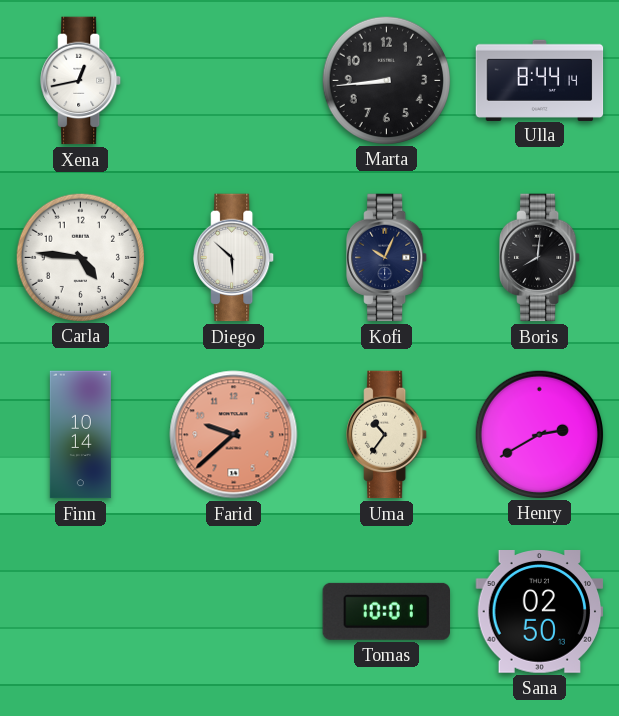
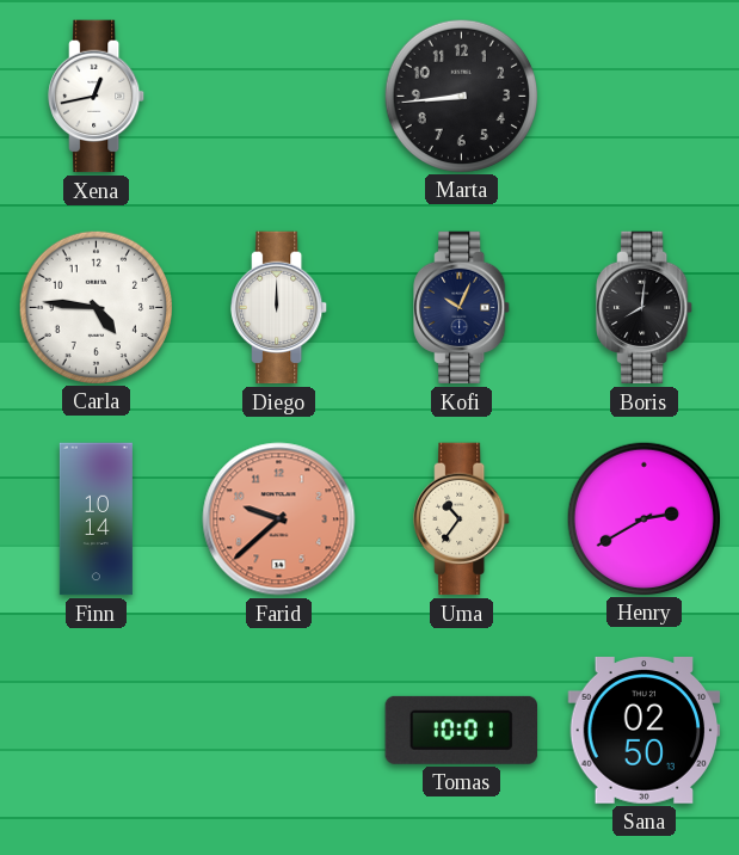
Ulla: 8:44 -> none
Diego: 5:52 -> 12:00
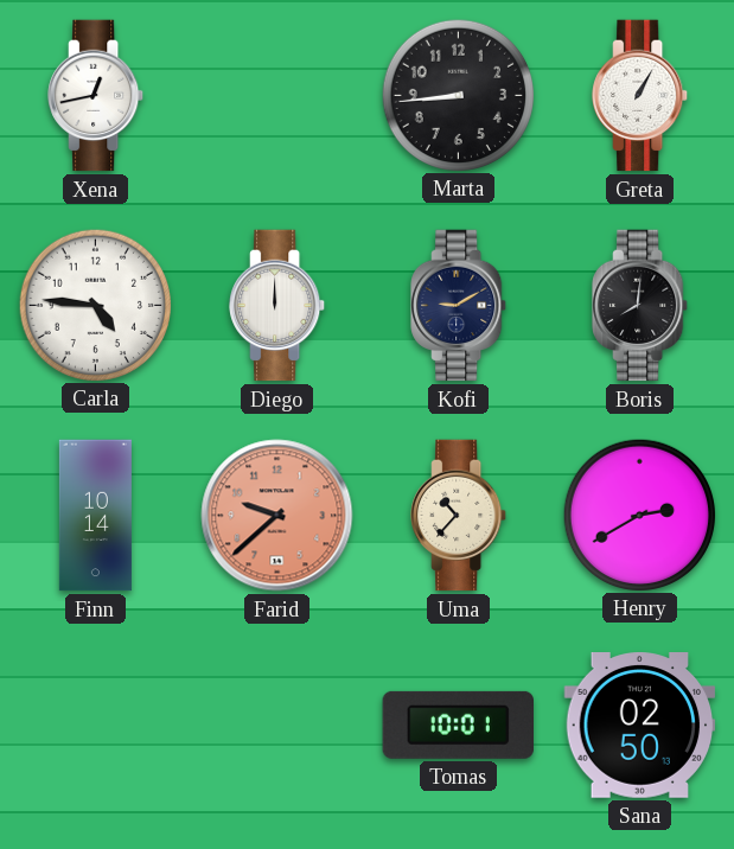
Greta: none -> 1:05
Kofi: 10:04 -> 9:10
Uma: 10:36 -> 10:37
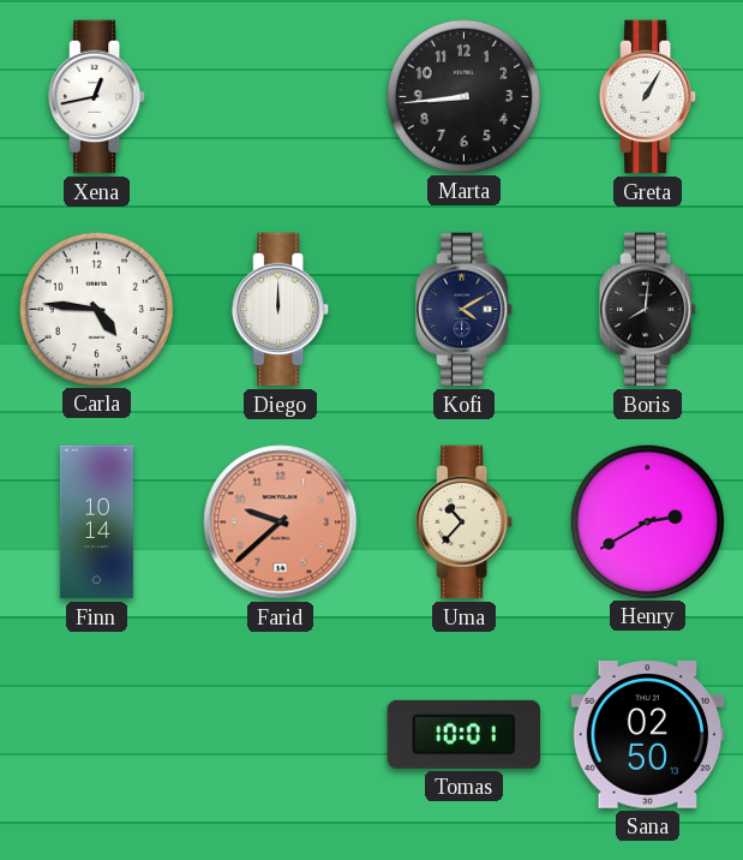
Kofi: 9:10 -> 4:10
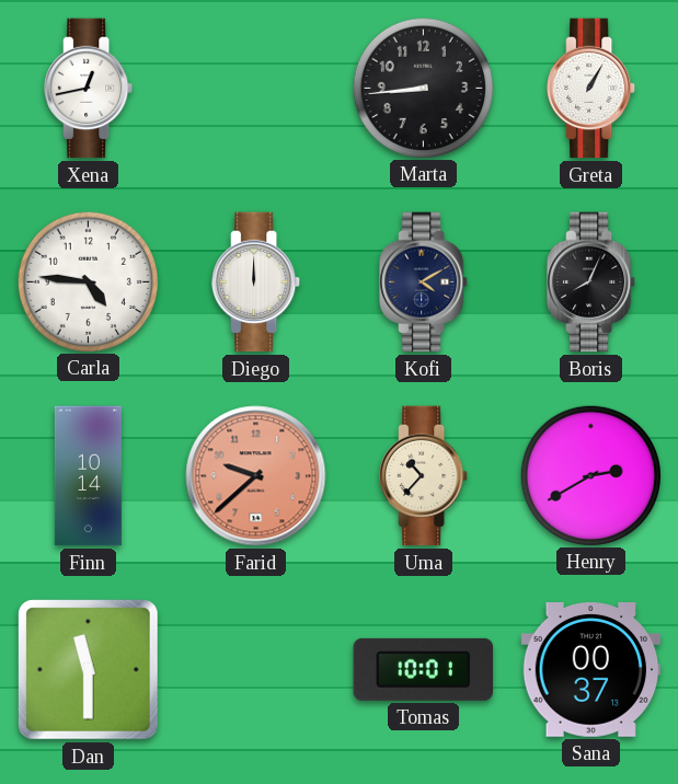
Boris: 8:01 -> 8:04
Dan: none -> 11:30
Sana: 02:50 -> 00:37
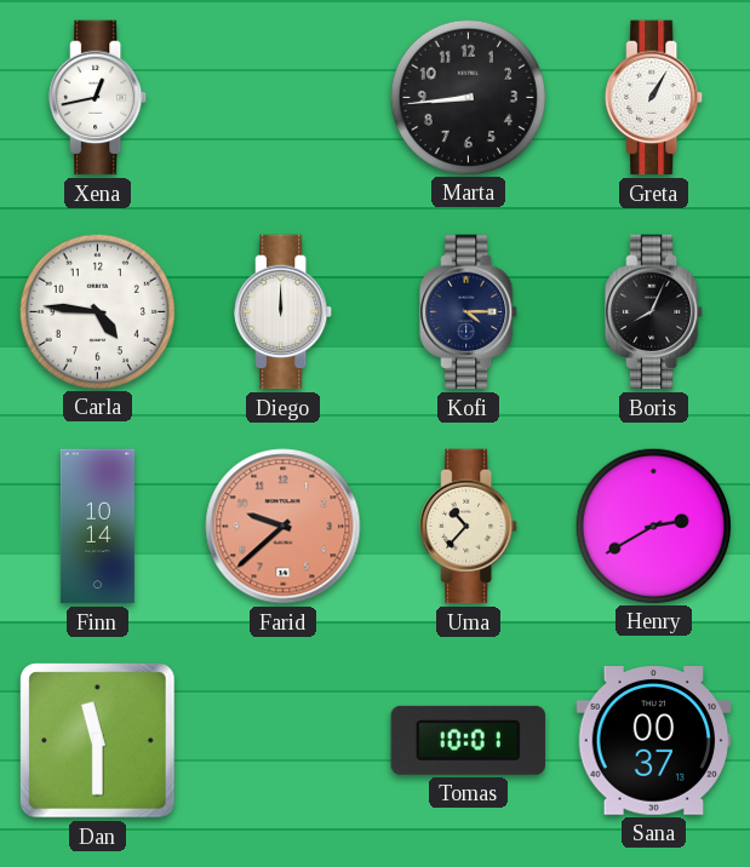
Kofi: 4:10 -> 4:15
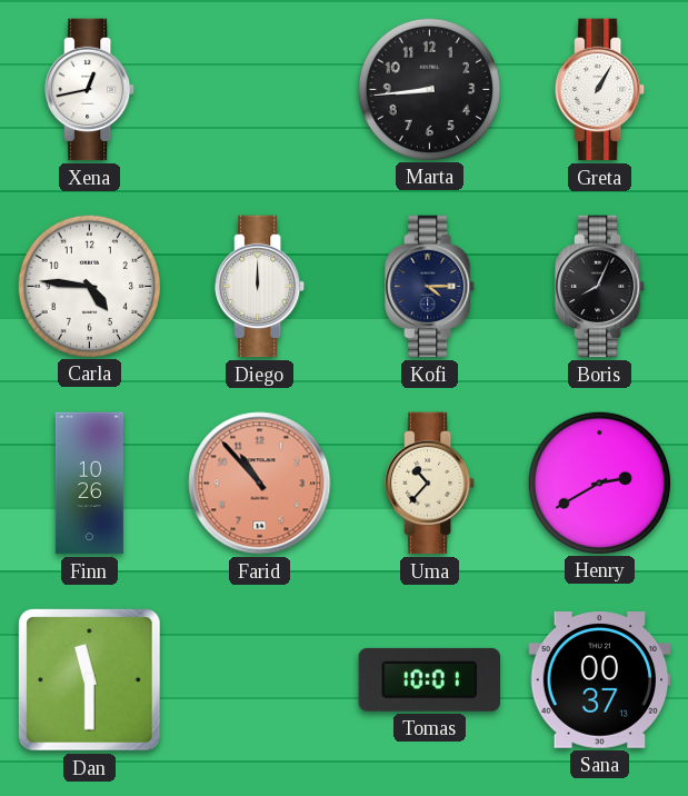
Finn: 10:14 -> 10:26
Farid: 9:38 -> 10:53
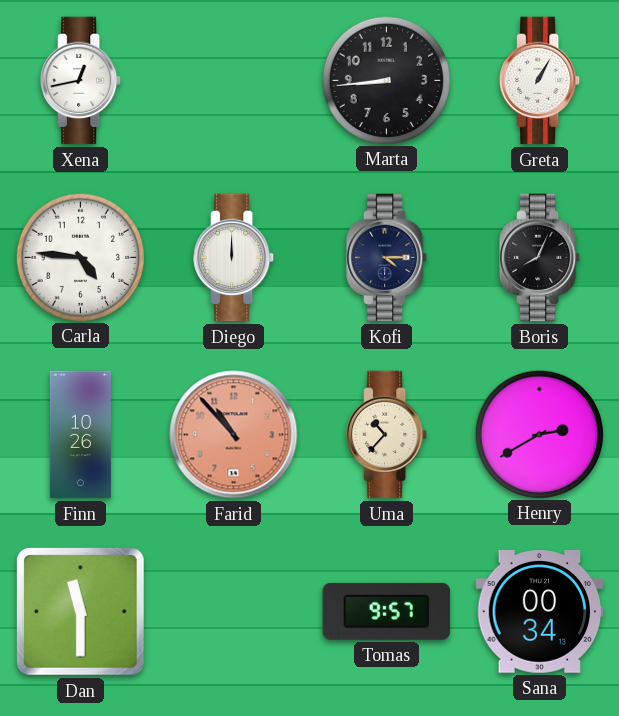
Tomas: 10:01 -> 9:57
Sana: 00:37 -> 00:34
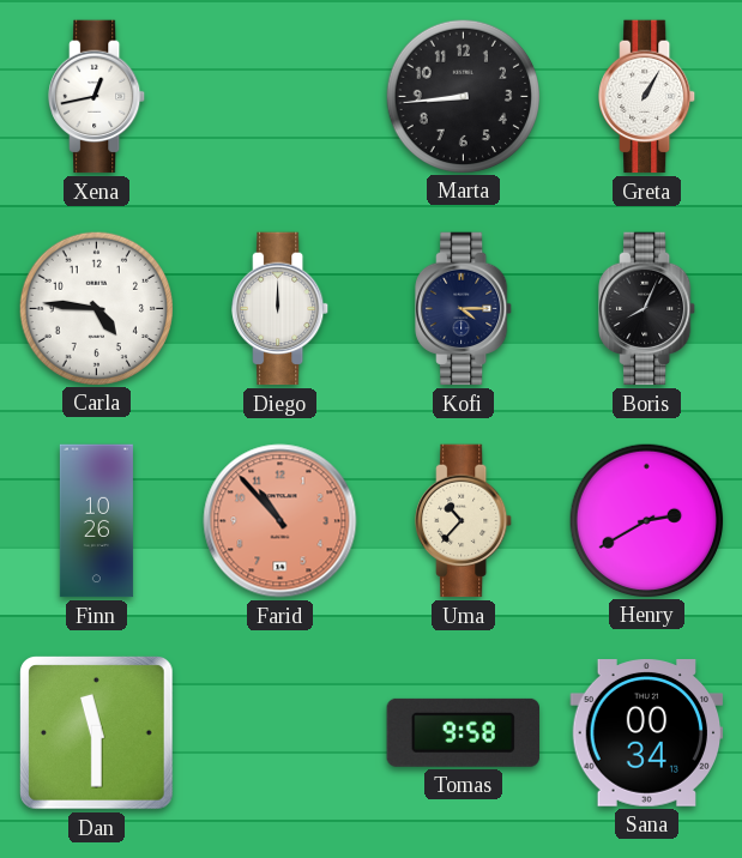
Tomas: 9:57 -> 9:58
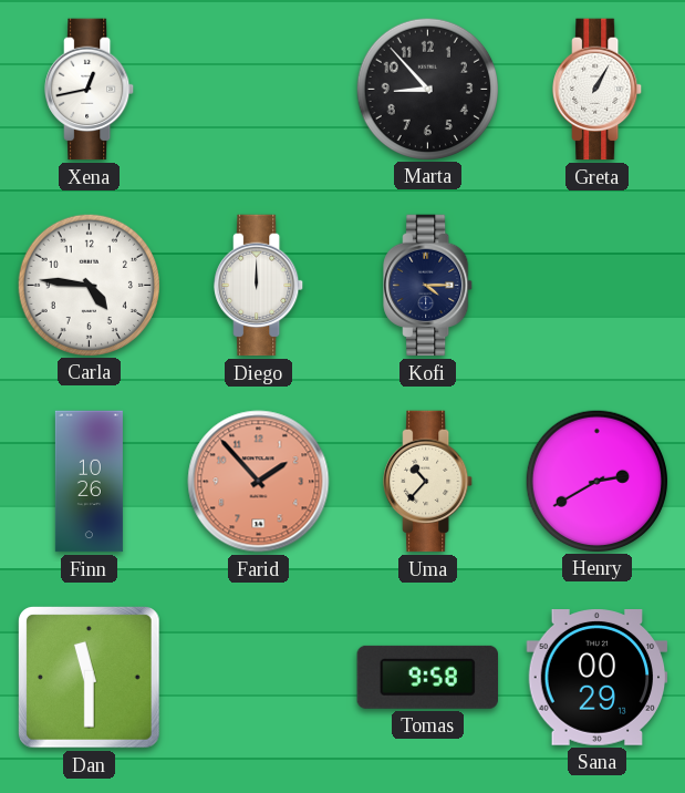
Marta: 8:44 -> 8:53
Boris: 8:04 -> none
Farid: 10:53 -> 1:53
Sana: 00:34 -> 00:29
